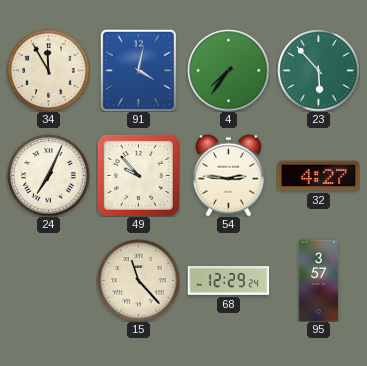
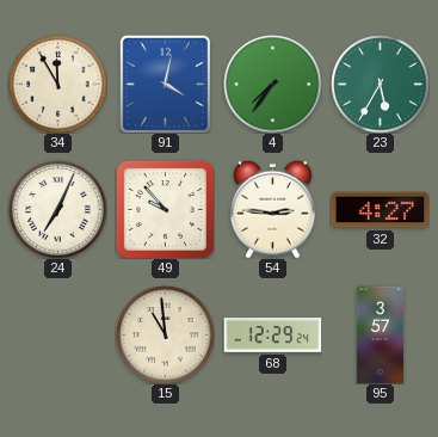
23: 5:53 -> 5:35
15: 11:23 -> 10:59
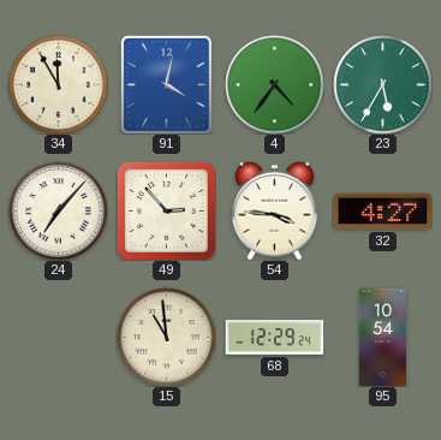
4: 7:36 -> 4:36
24: 7:04 -> 7:07
49: 9:53 -> 2:53
54: 2:46 -> 3:46
95: 3:57 -> 10:54
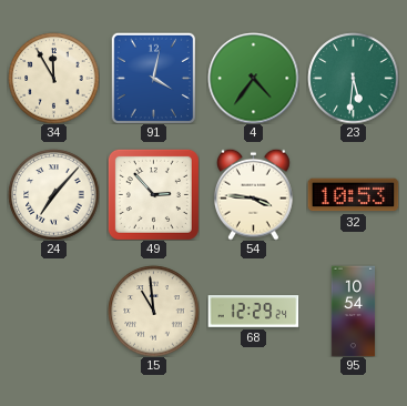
23: 5:35 -> 5:31
32: 4:27 -> 10:53
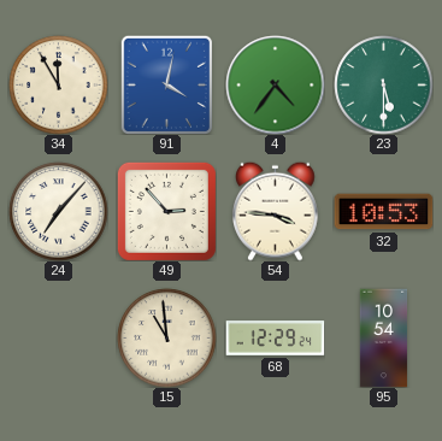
23: 5:31 -> 5:30
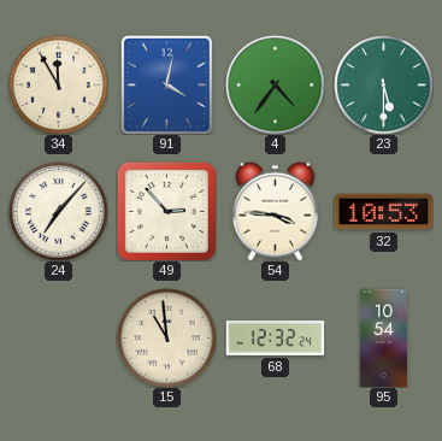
68: 12:29 -> 12:32
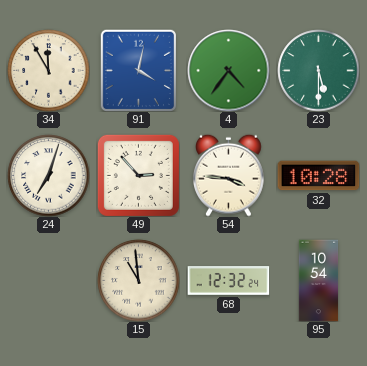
24: 7:07 -> 7:03
32: 10:53 -> 10:28
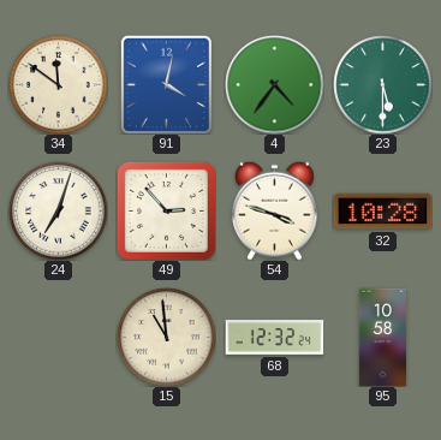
34: 11:55 -> 11:51
54: 3:46 -> 3:48
95: 10:54 -> 10:58
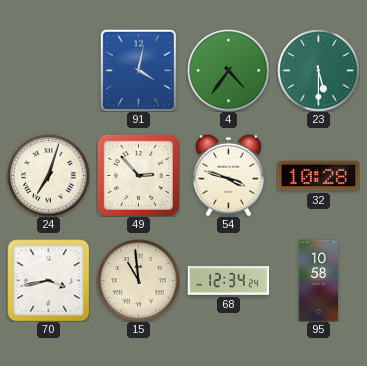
34: 11:51 -> none
70: none -> 3:43
68: 12:32 -> 12:34
